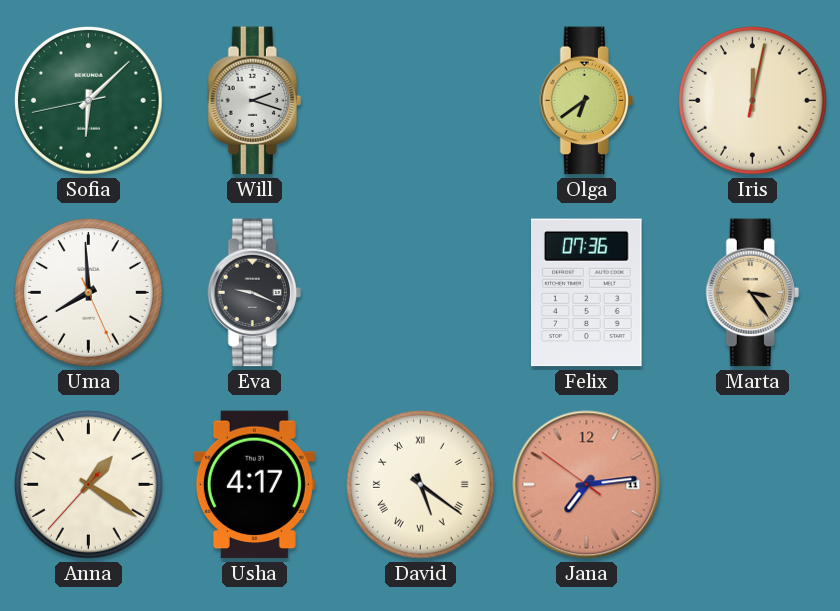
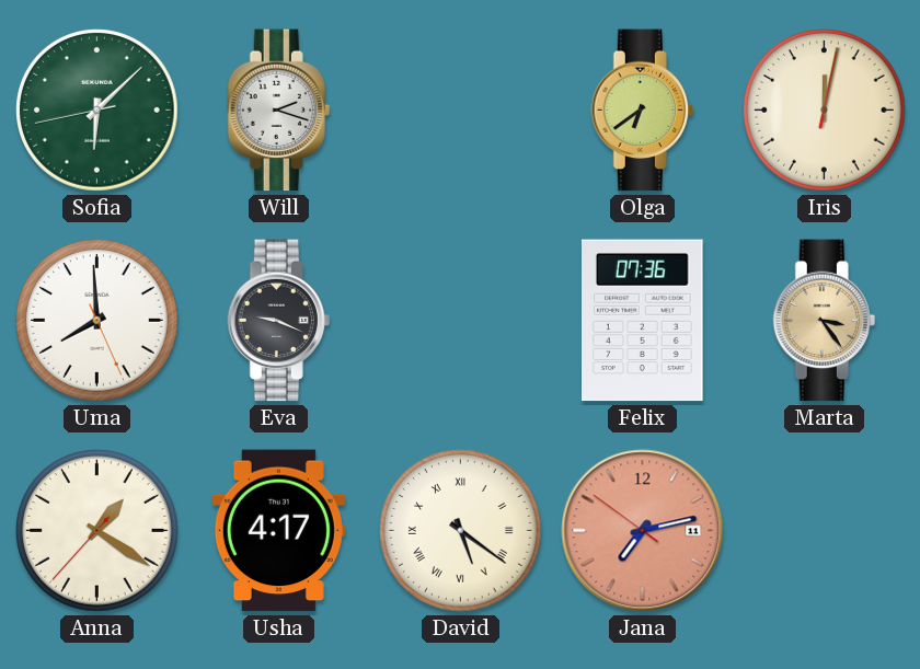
Jana: 7:13 -> 7:12
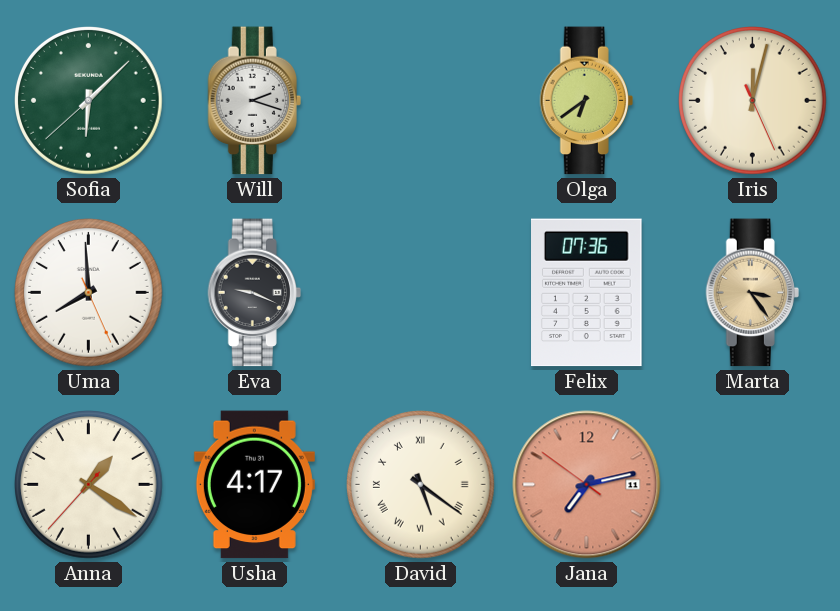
Sofia: 6:07:43 -> 6:07:38
Iris: 12:02:02 -> 12:02:26
